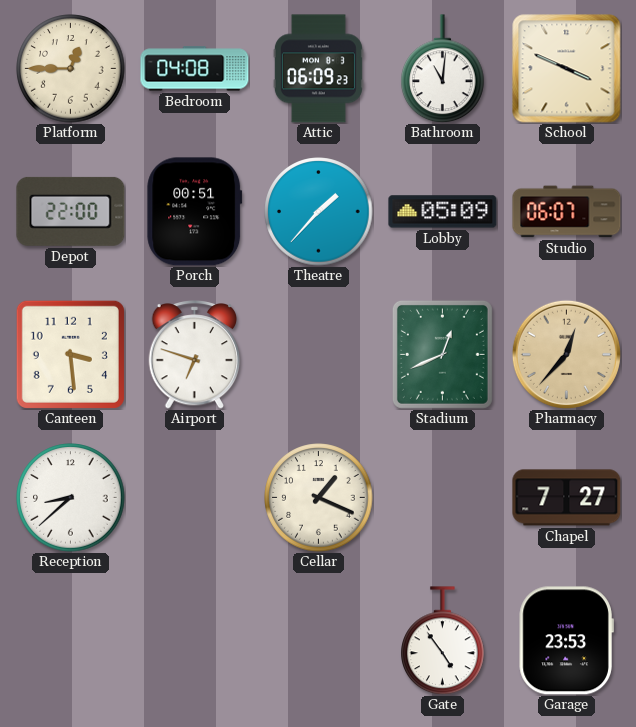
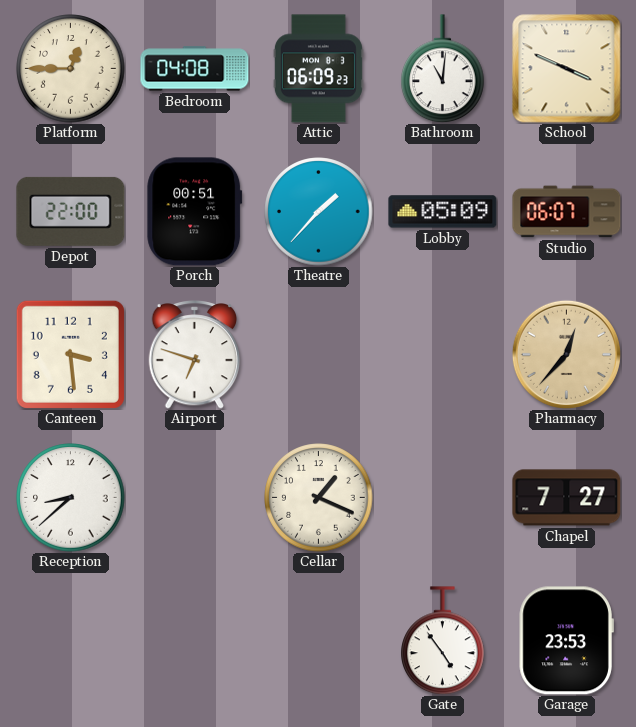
Stadium: 12:41 -> none
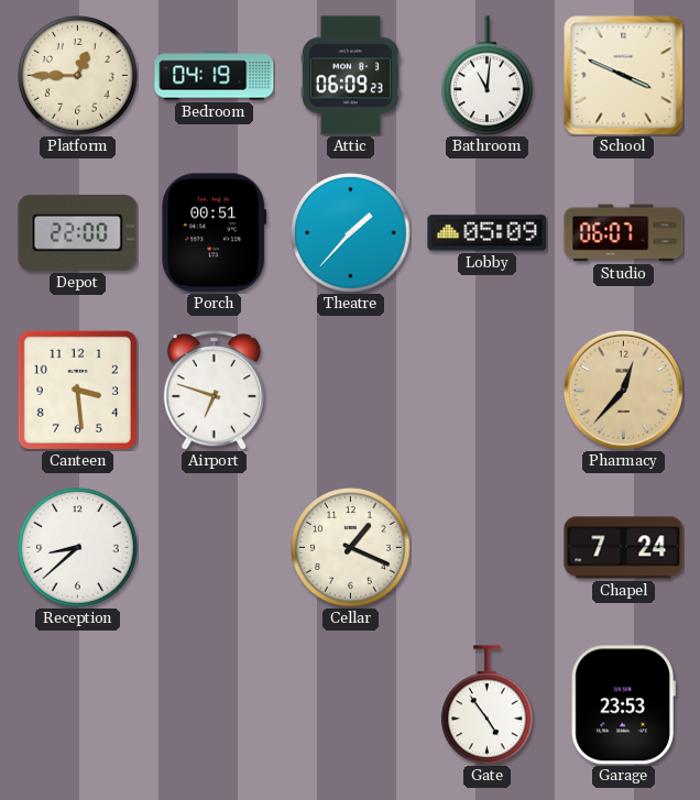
Bedroom: 04:08 -> 04:19
Chapel: 7:27 -> 7:24
